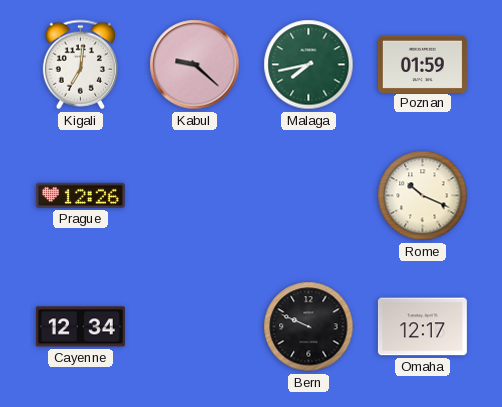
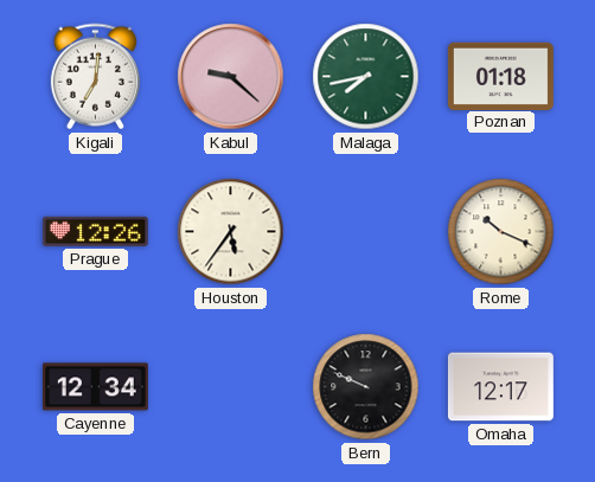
Poznan: 01:59 -> 01:18
Houston: none -> 5:36
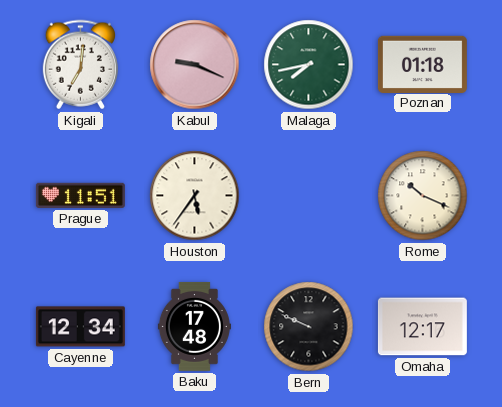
Kabul: 9:22 -> 9:19
Prague: 12:26 -> 11:51
Baku: none -> 17:48
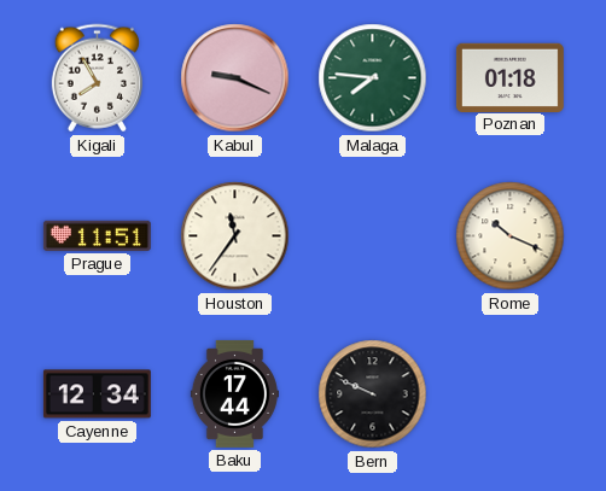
Kigali: 7:01 -> 7:55
Malaga: 7:43 -> 7:46
Houston: 5:36 -> 11:36
Baku: 17:48 -> 17:44
Omaha: 12:17 -> none
